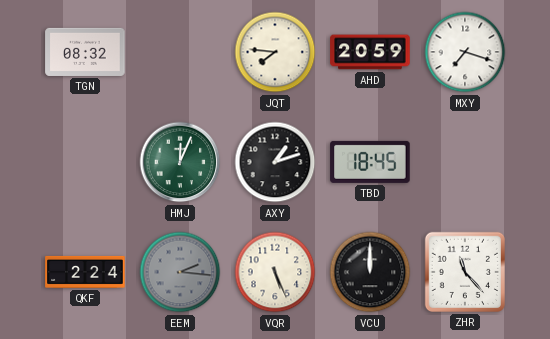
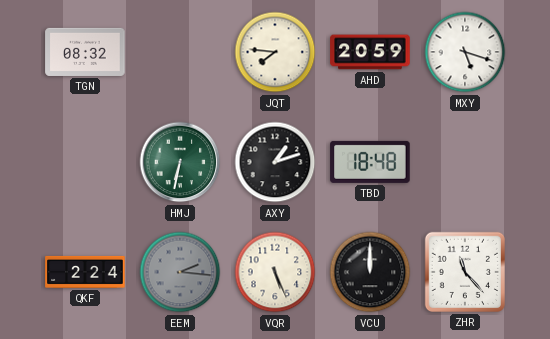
MXY: 7:18 -> 5:18
HMJ: 12:04 -> 6:32
TBD: 18:45 -> 18:48
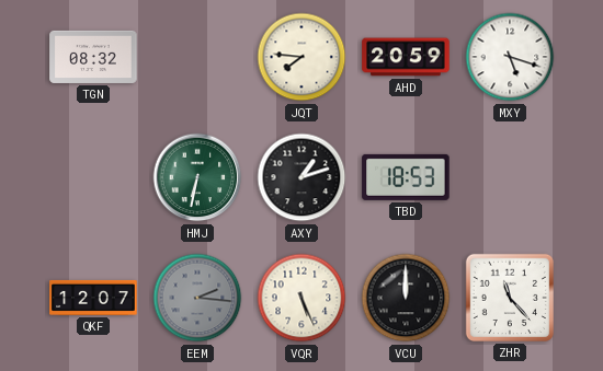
TBD: 18:48 -> 18:53
QKF: 2:24 -> 12:07
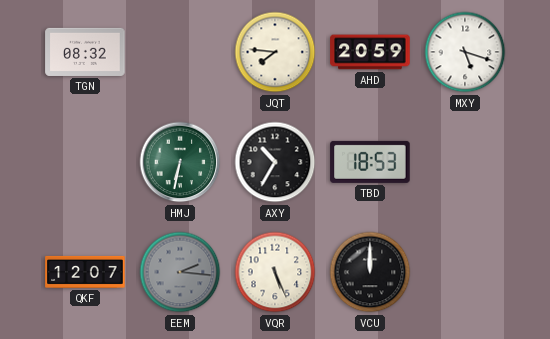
AXY: 1:12 -> 10:35
ZHR: 11:23 -> none
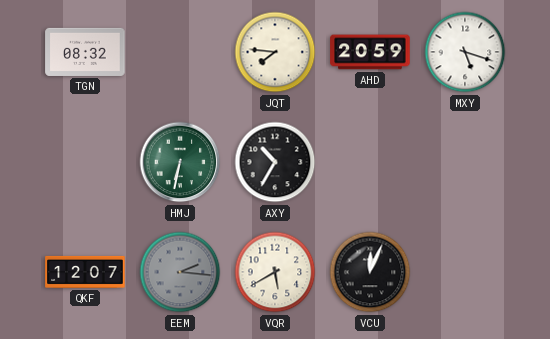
TBD: 18:53 -> none
VQR: 5:26 -> 5:40
VCU: 12:00 -> 12:04
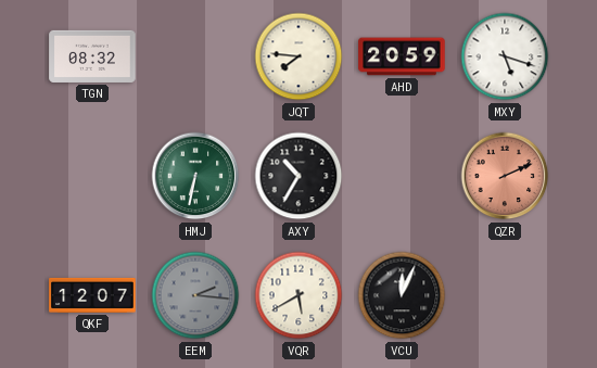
QZR: none -> 2:11
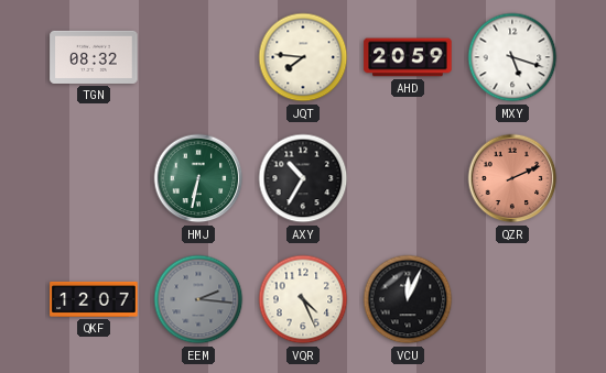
VQR: 5:40 -> 4:26
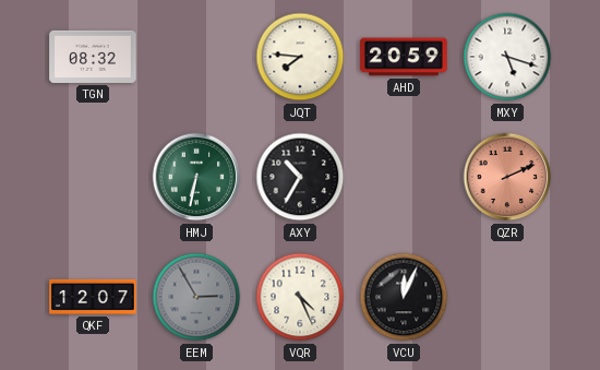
EEM: 2:16 -> 2:55
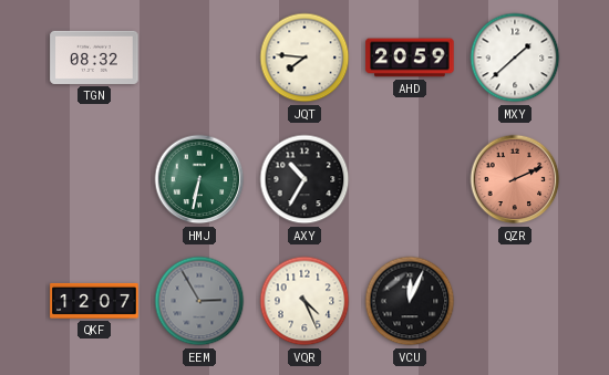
MXY: 5:18 -> 1:38
